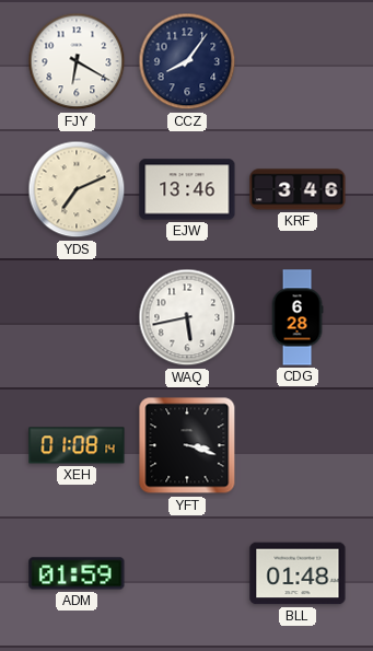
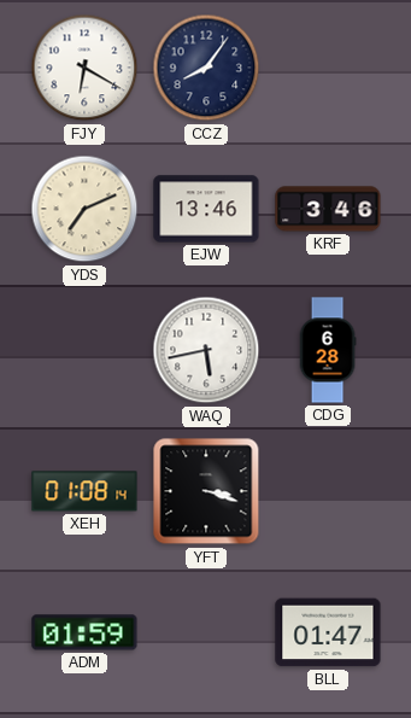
BLL: 01:48 -> 01:47
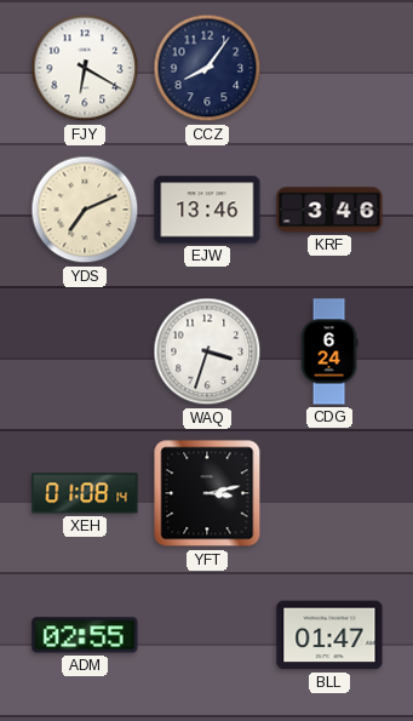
WAQ: 5:43 -> 3:33
CDG: 6:28 -> 6:24
YFT: 3:18 -> 3:13
ADM: 01:59 -> 02:55
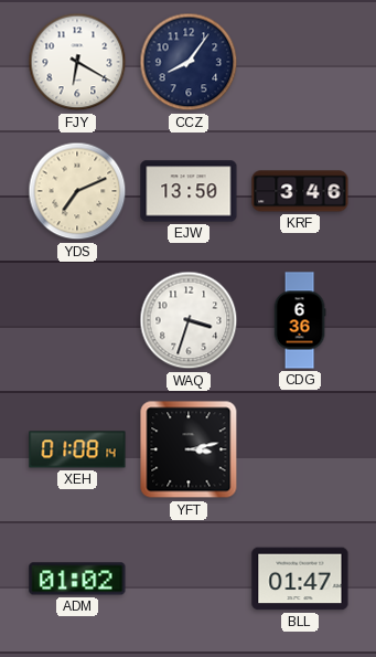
EJW: 13:46 -> 13:50
CDG: 6:24 -> 6:36
ADM: 02:55 -> 01:02
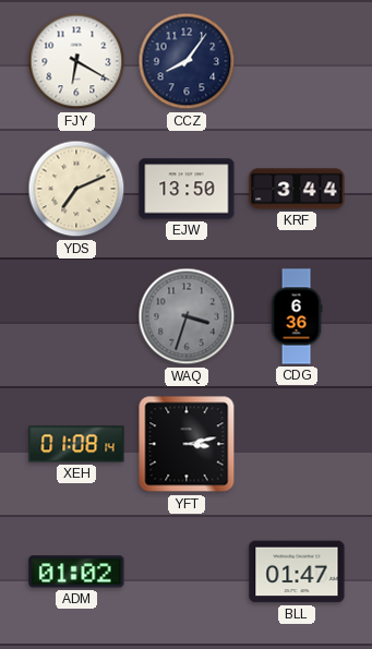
KRF: 3:46 -> 3:44
WAQ dial: white -> grey
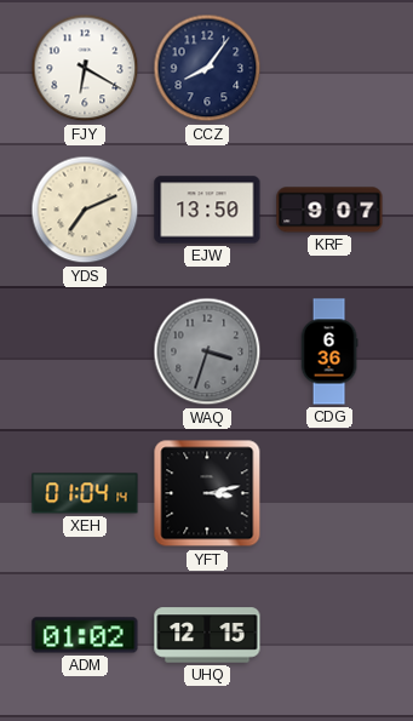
KRF: 3:44 -> 9:07
XEH: 01:08 -> 01:04
UHQ: none -> 12:15
BLL: 01:47 -> none
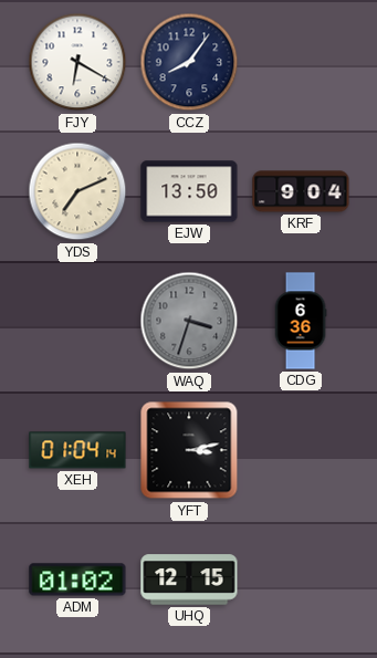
KRF: 9:07 -> 9:04
